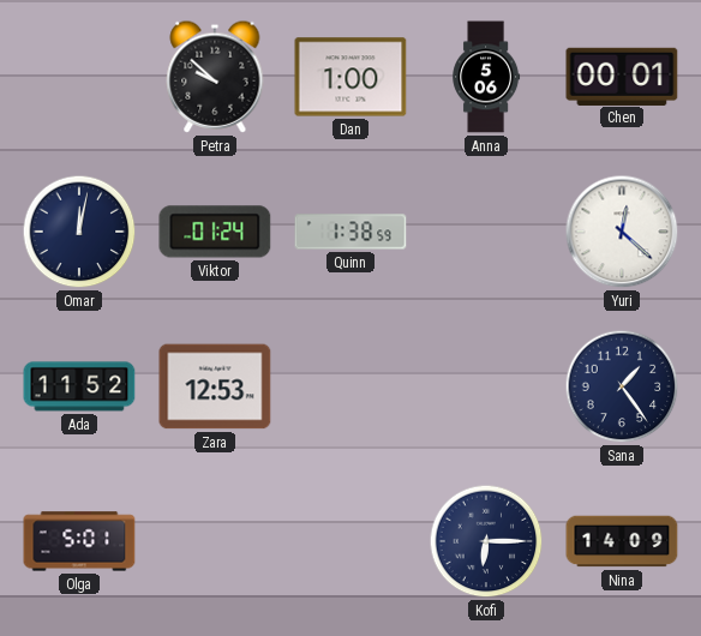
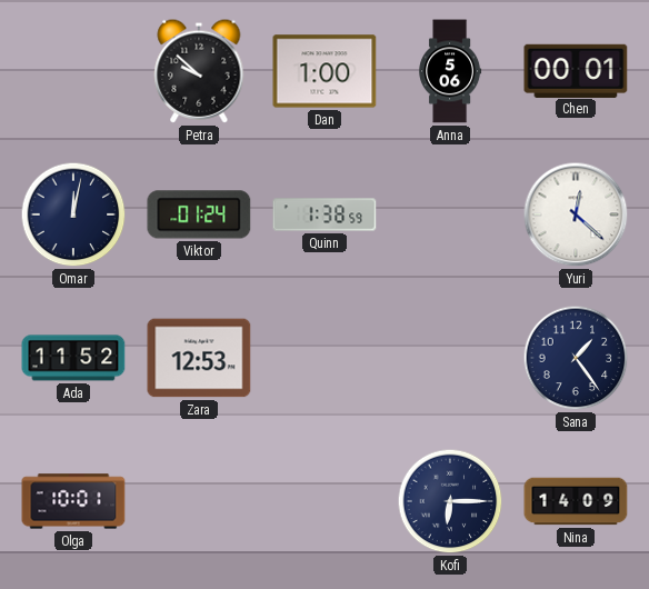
Olga: 5:01 -> 10:01
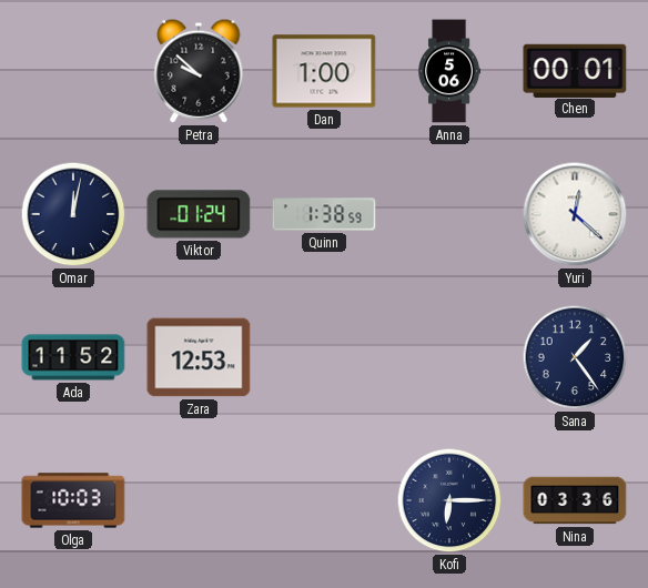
Olga: 10:01 -> 10:03
Nina: 14:09 -> 03:36
